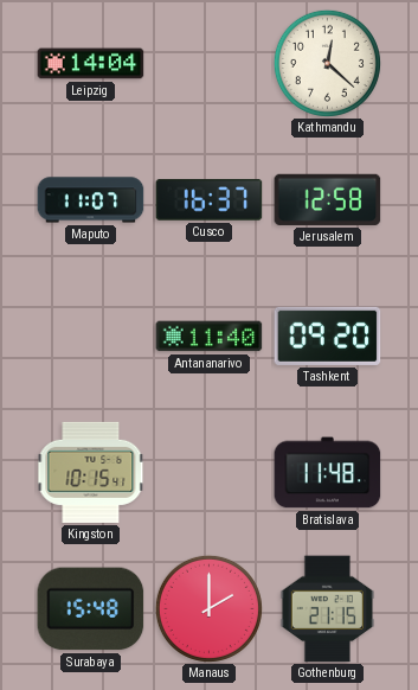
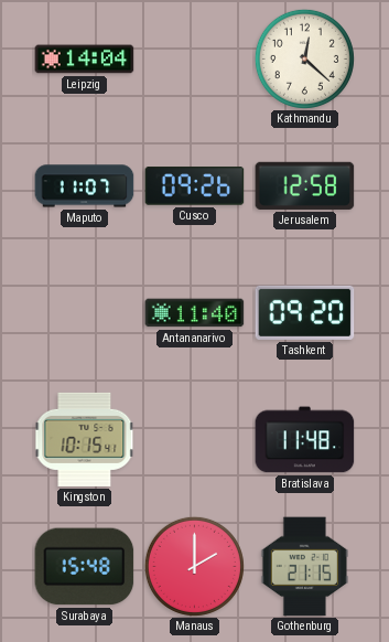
Cusco: 16:37 -> 09:26
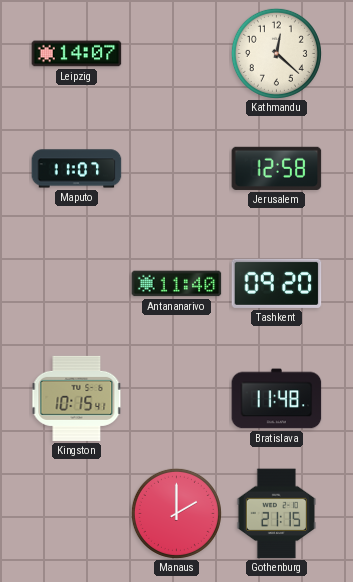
Leipzig: 14:04 -> 14:07
Cusco: 09:26 -> none
Surabaya: 15:48 -> none
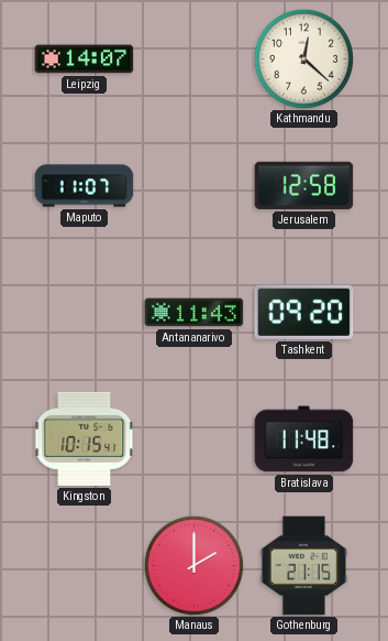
Antananarivo: 11:40 -> 11:43
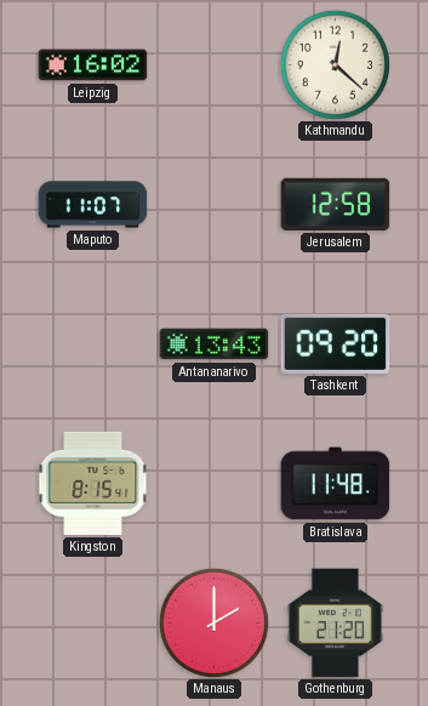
Leipzig: 14:07 -> 16:02
Antananarivo: 11:43 -> 13:43
Kingston: 10:15 -> 8:15
Gothenburg: 21:15 -> 21:20
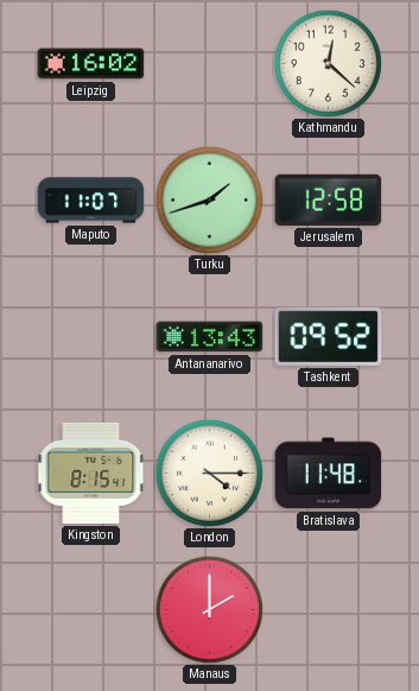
Turku: none -> 1:42
Tashkent: 09:20 -> 09:52
London: none -> 4:15
Gothenburg: 21:20 -> none
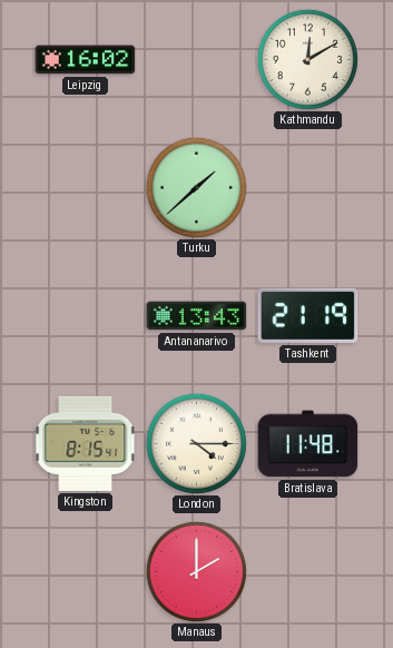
Kathmandu: 12:22 -> 12:10
Maputo: 11:07 -> none
Turku: 1:42 -> 1:38
Jerusalem: 12:58 -> none
Tashkent: 09:52 -> 21:19
